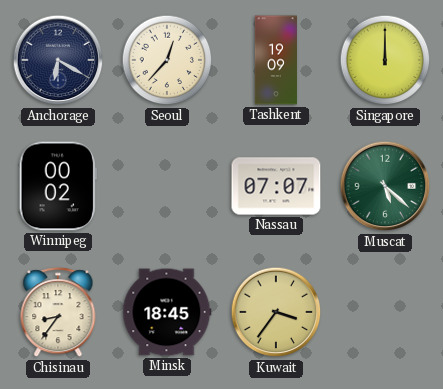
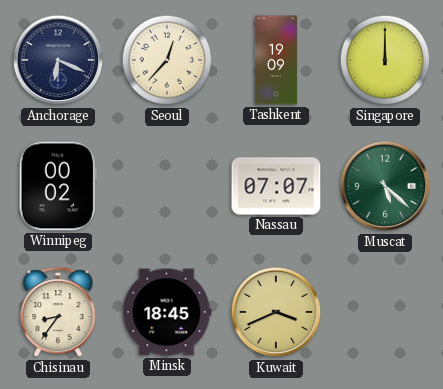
Anchorage: 6:20 -> 6:19
Kuwait: 3:36 -> 3:41
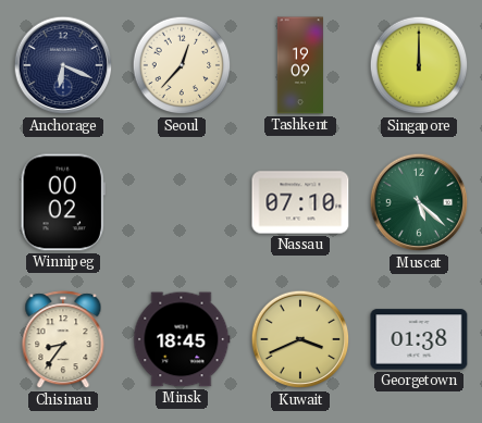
Nassau: 07:07 -> 07:10
Georgetown: none -> 01:38
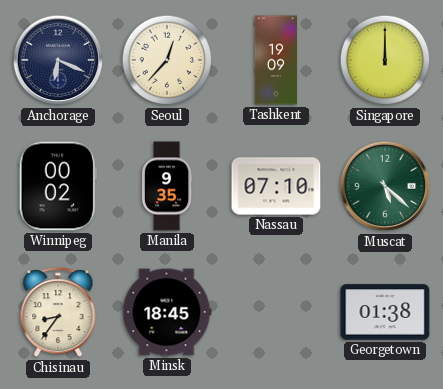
Manila: none -> 9:35
Kuwait: 3:41 -> none
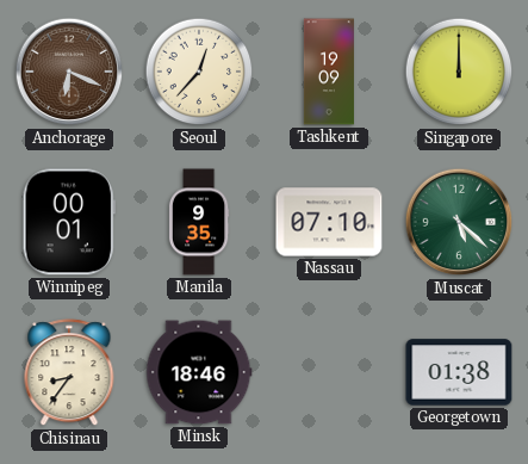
Anchorage dial: navy -> brown
Winnipeg: 00:02 -> 00:01
Minsk: 18:45 -> 18:46
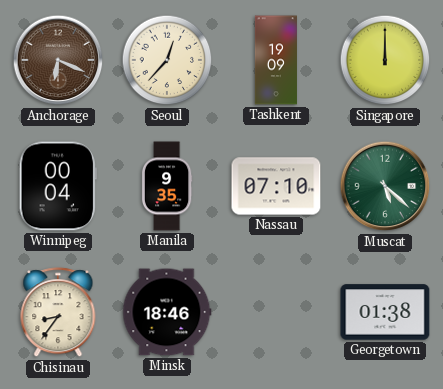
Winnipeg: 00:01 -> 00:04
